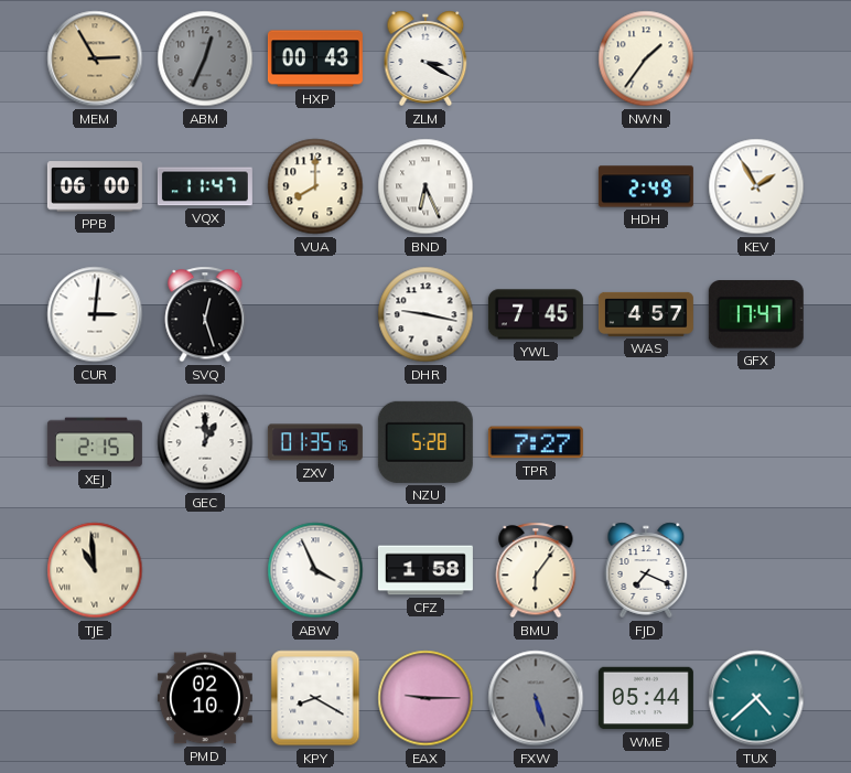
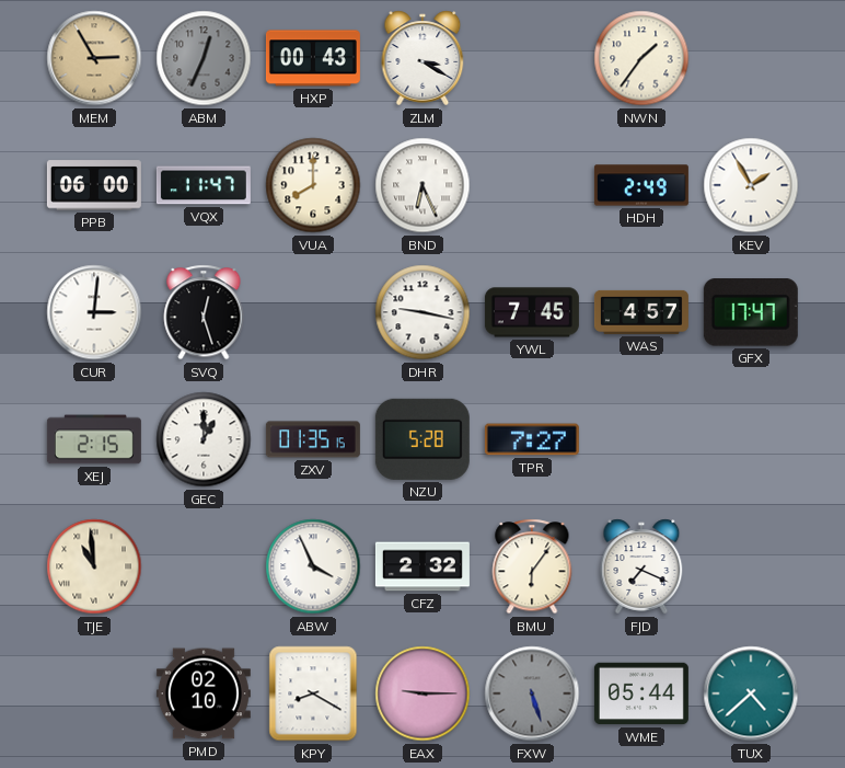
CFZ: 1:58 -> 2:32
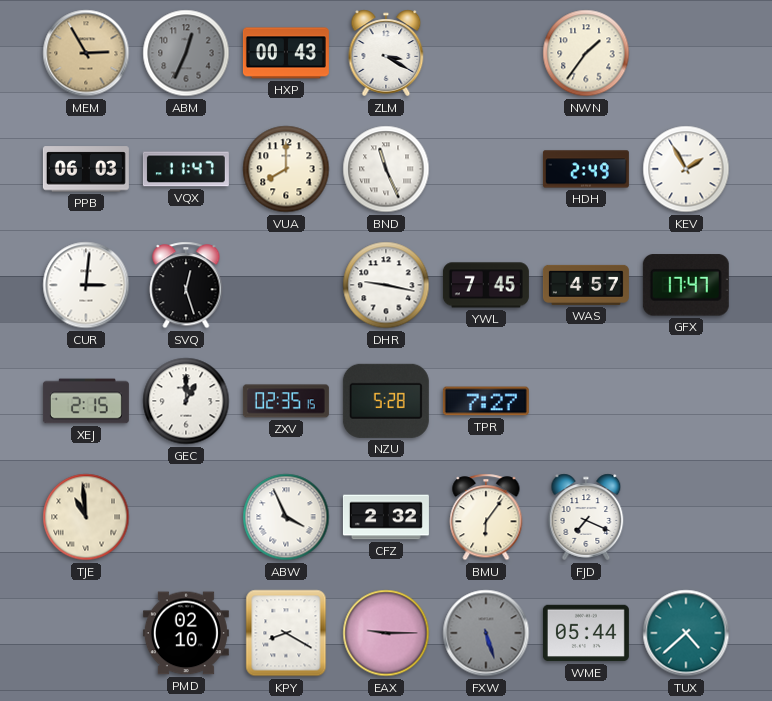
PPB: 06:00 -> 06:03
BND: 6:26 -> 11:26
ZXV: 01:35 -> 02:35
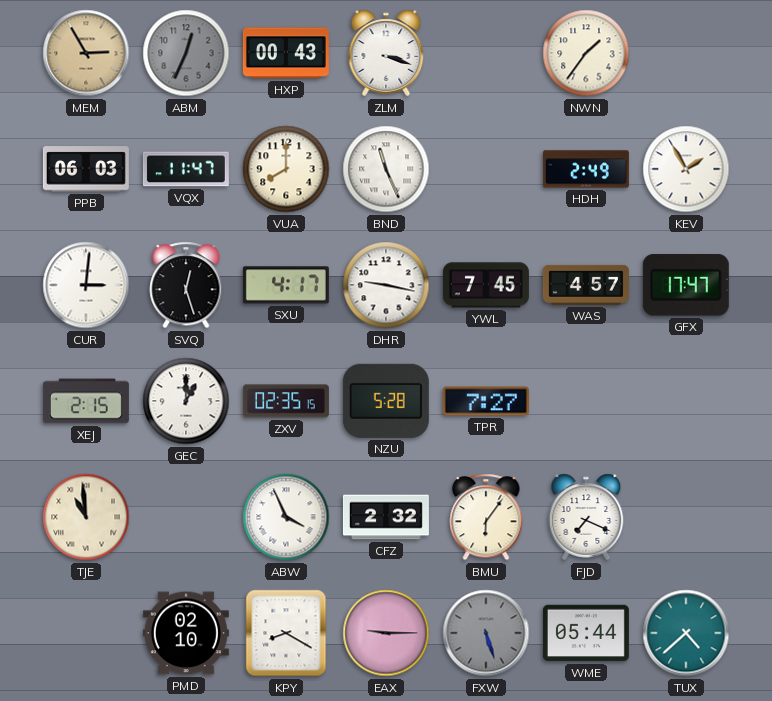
ZLM: 3:20 -> 3:18
SXU: none -> 4:17
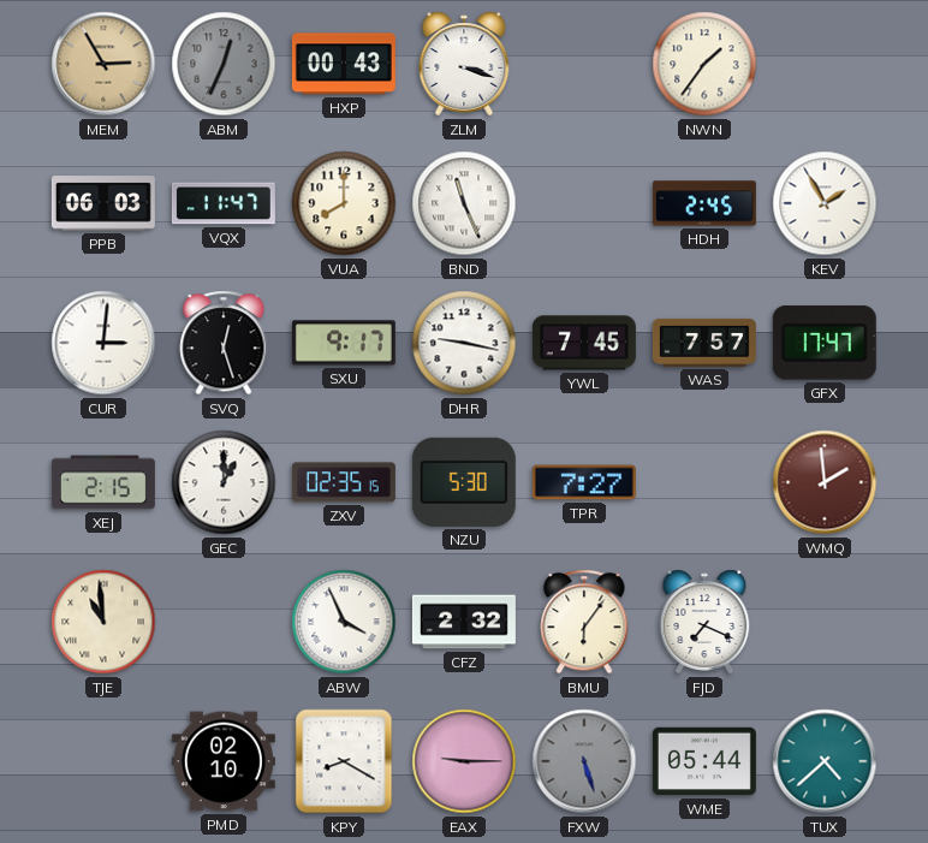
HDH: 2:49 -> 2:45
SXU: 4:17 -> 9:17
WAS: 4:57 -> 7:57
NZU: 5:28 -> 5:30
WMQ: none -> 1:59
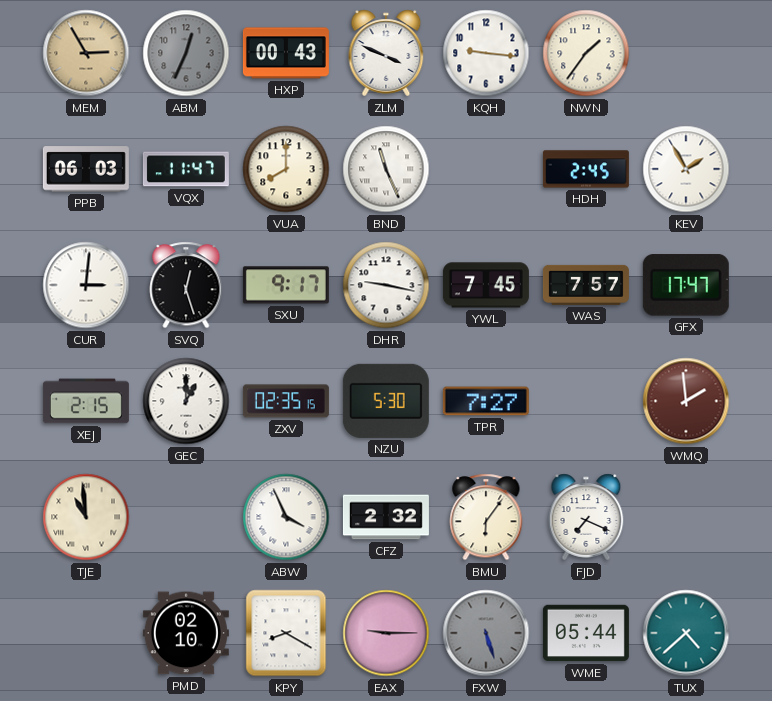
ZLM: 3:18 -> 3:49
KQH: none -> 9:16
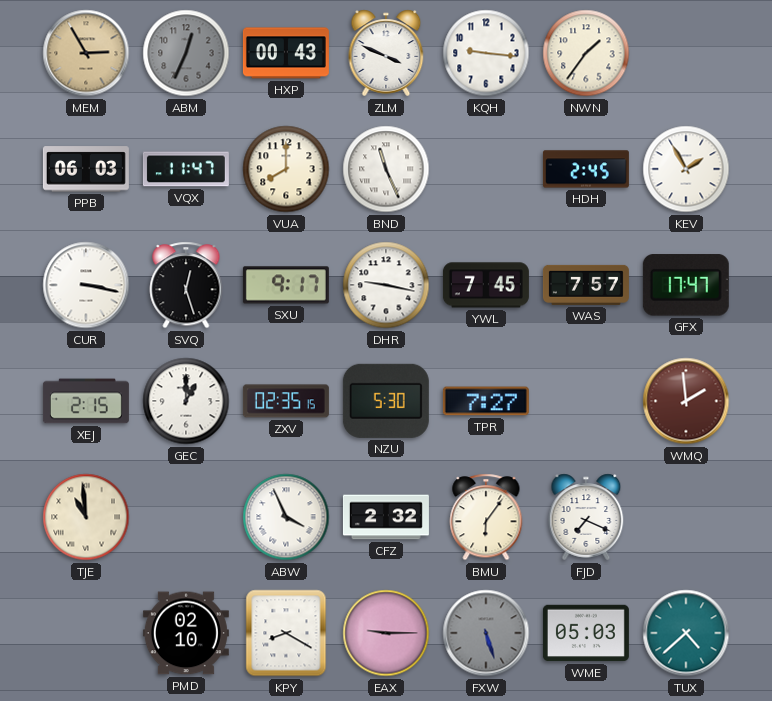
CUR: 3:01 -> 3:17
WME: 05:44 -> 05:03
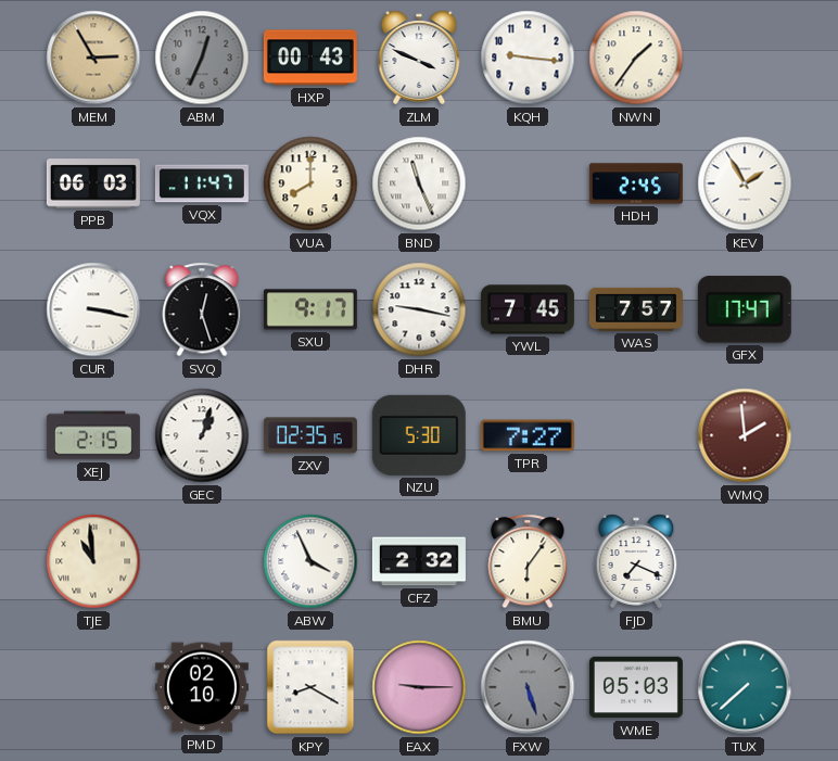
GEC: 1:00 -> 1:03
TUX: 4:38 -> 7:38
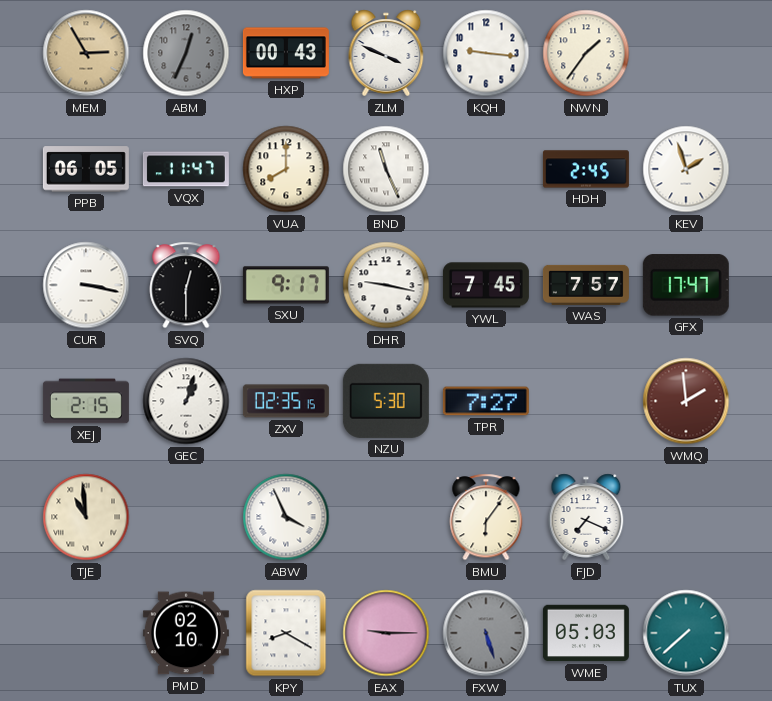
PPB: 06:03 -> 06:05
KEV: 1:55 -> 1:57
SVQ: 12:27 -> 12:30
CFZ: 2:32 -> none
